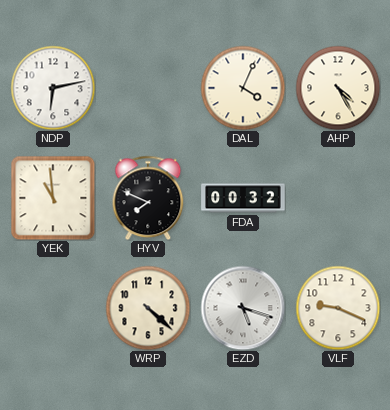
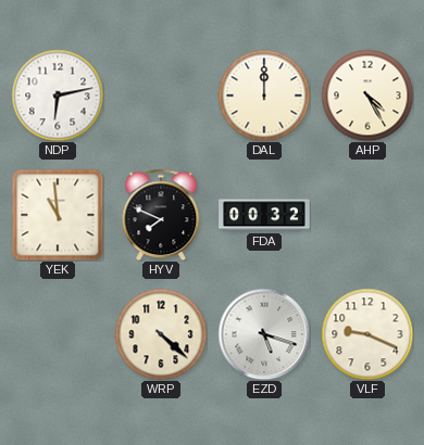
DAL: 4:04 -> 12:00
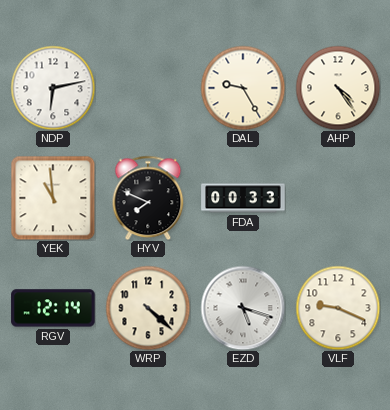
DAL: 12:00 -> 9:25
AHP: 4:25 -> 4:24
FDA: 00:32 -> 00:33
RGV: none -> 12:14
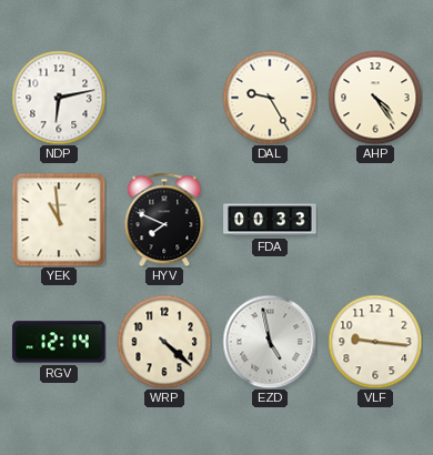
EZD: 5:18 -> 4:58
VLF: 9:19 -> 9:16
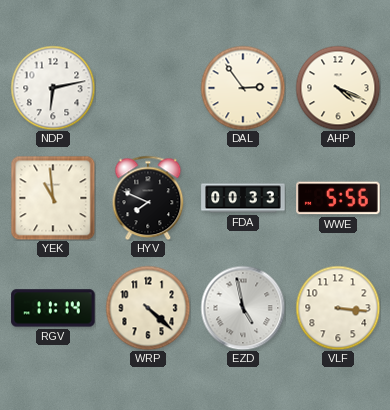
DAL: 9:25 -> 2:54
AHP: 4:24 -> 4:19
WWE: none -> 5:56
RGV: 12:14 -> 11:14
VLF: 9:16 -> 3:16
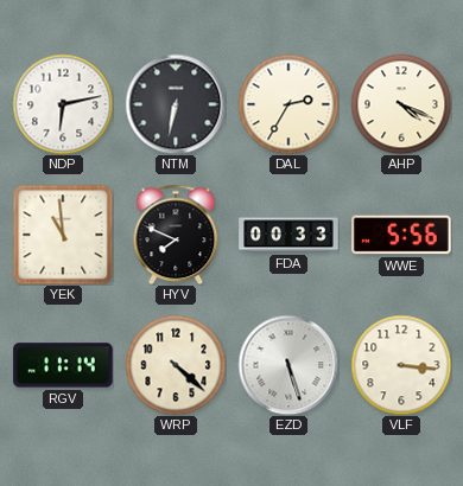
NTM: none -> 6:32
DAL: 2:54 -> 2:35
EZD: 4:58 -> 5:27
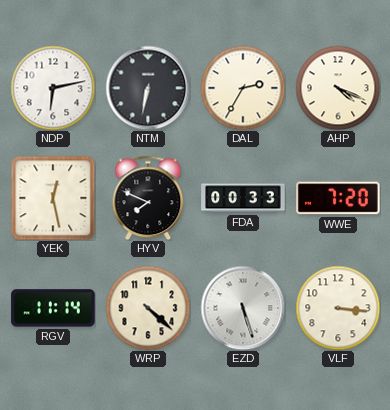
YEK: 10:59 -> 12:28
WWE: 5:56 -> 7:20
